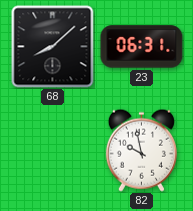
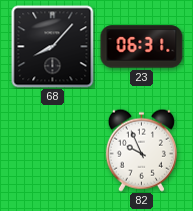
68: 8:08 -> 8:07
82: 9:58 -> 9:56
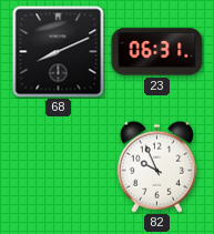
68: 8:07 -> 8:11
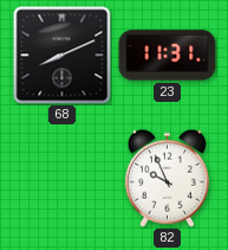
23: 06:31 -> 11:31
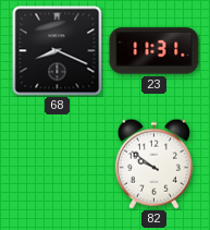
68: 8:11 -> 8:19
82: 9:56 -> 9:51
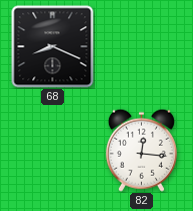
23: 11:31 -> none
82: 9:51 -> 12:16
